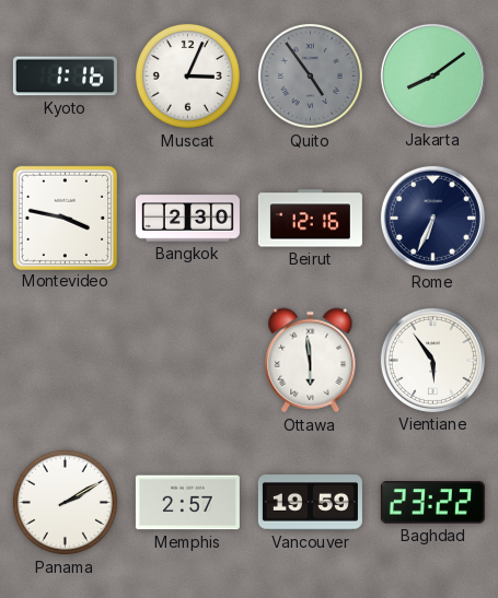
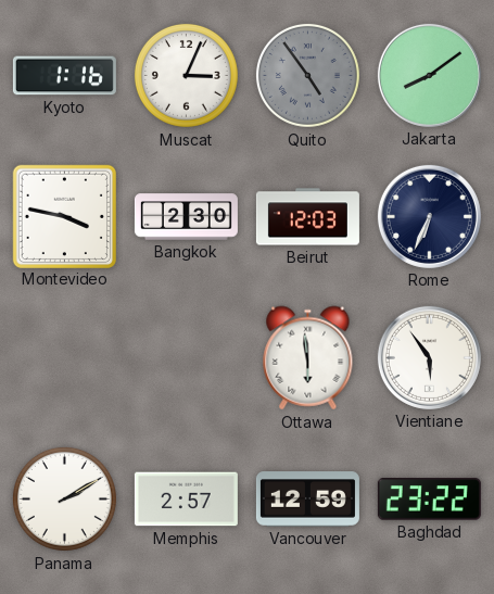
Beirut: 12:16 -> 12:03
Vancouver: 19:59 -> 12:59
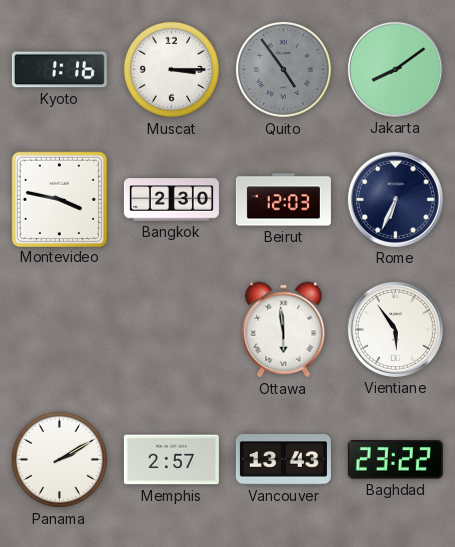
Muscat: 3:04 -> 3:15
Vancouver: 12:59 -> 13:43
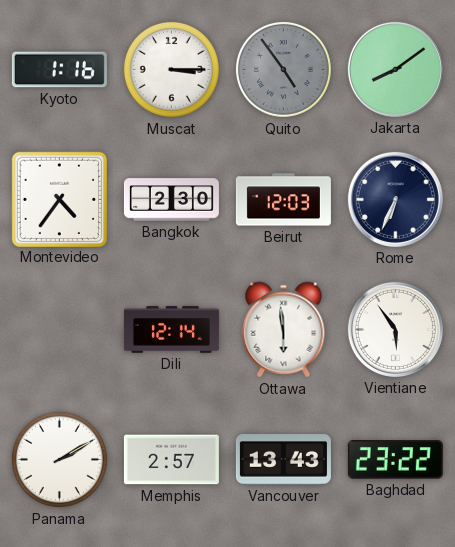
Montevideo: 3:47 -> 4:36
Dili: none -> 12:14
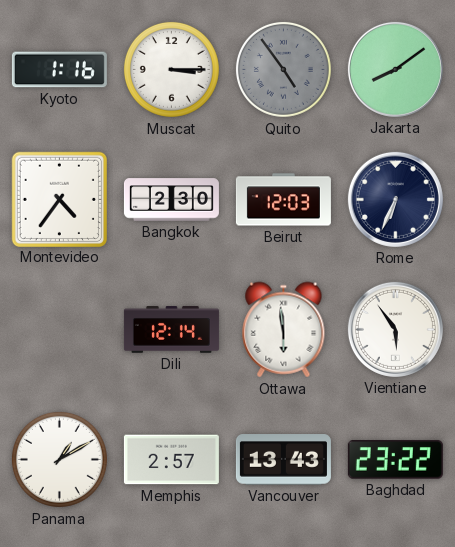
Panama: 2:10 -> 1:10
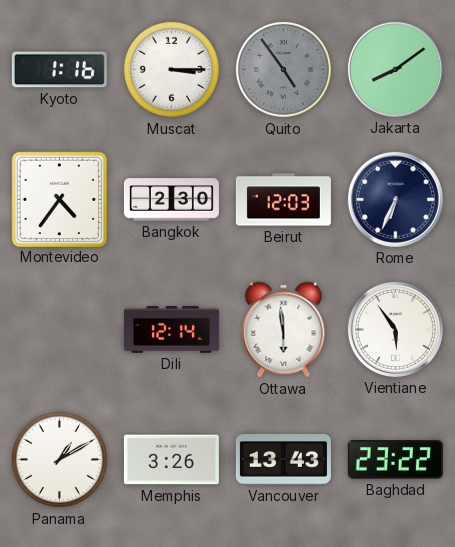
Memphis: 2:57 -> 3:26
